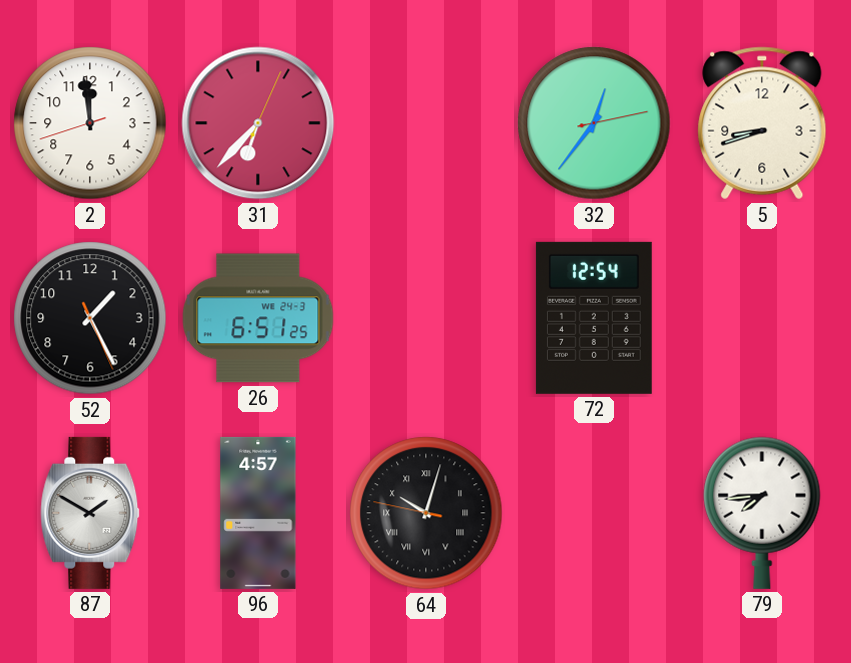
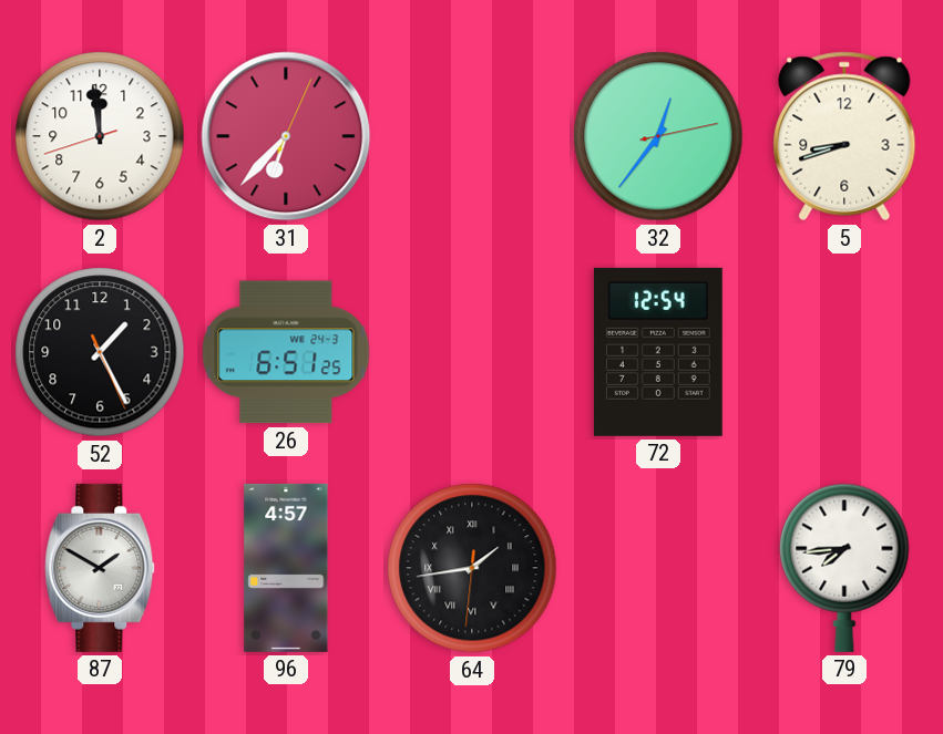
64: 10:02 -> 1:43
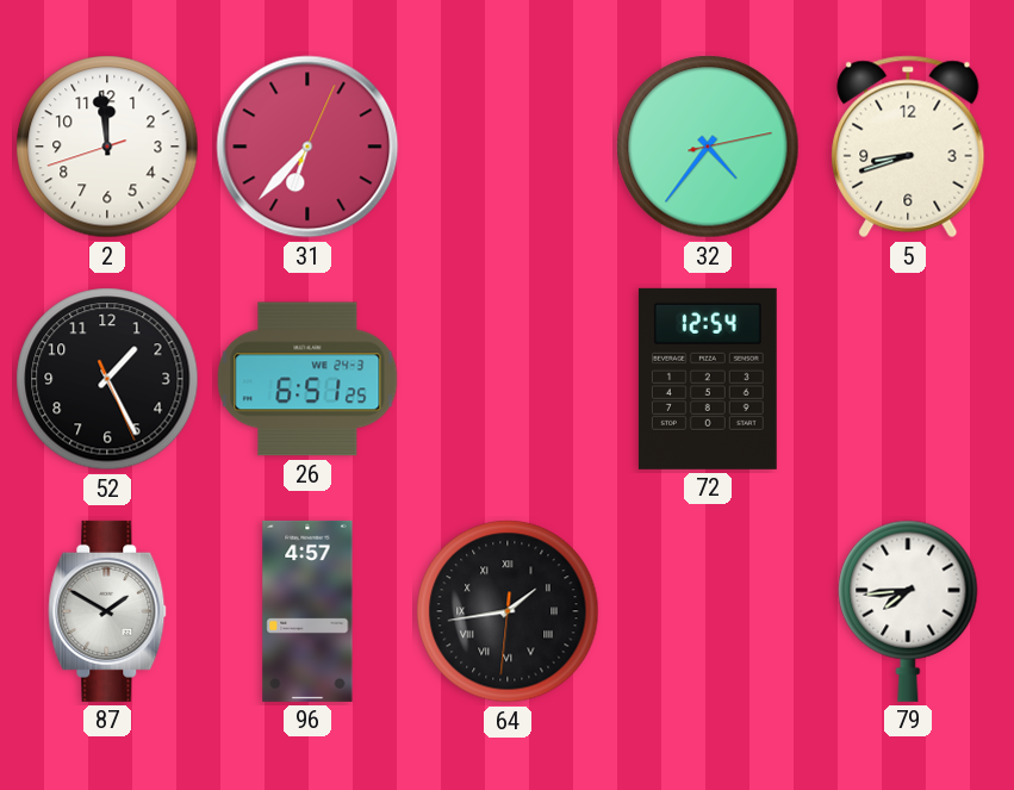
32: 12:36 -> 4:36
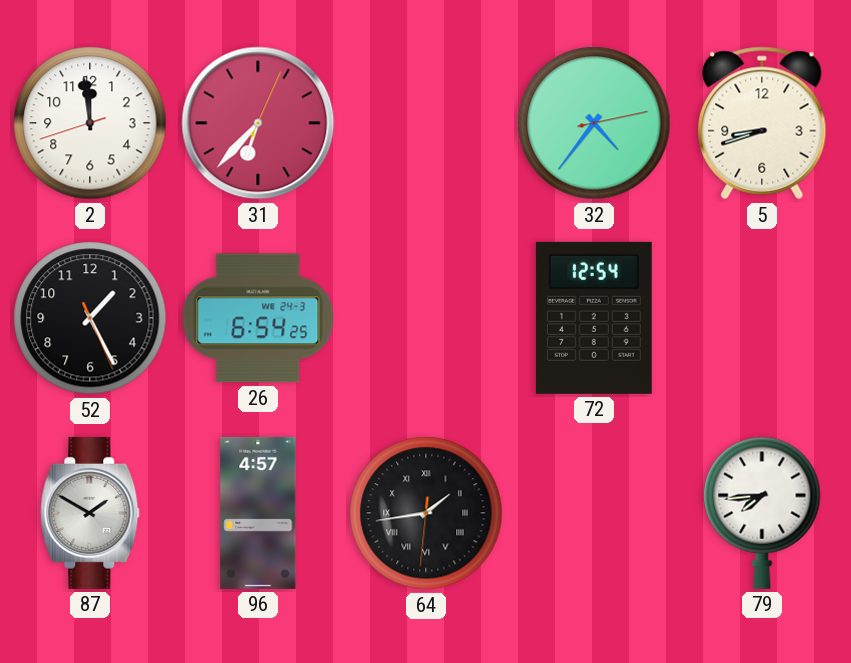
26: 6:51 -> 6:54
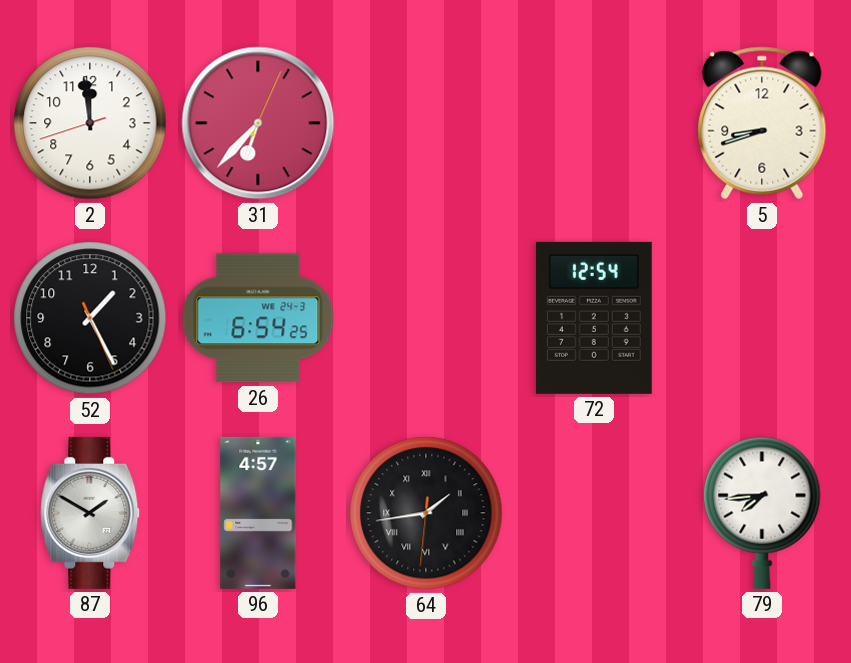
32: 4:36 -> none
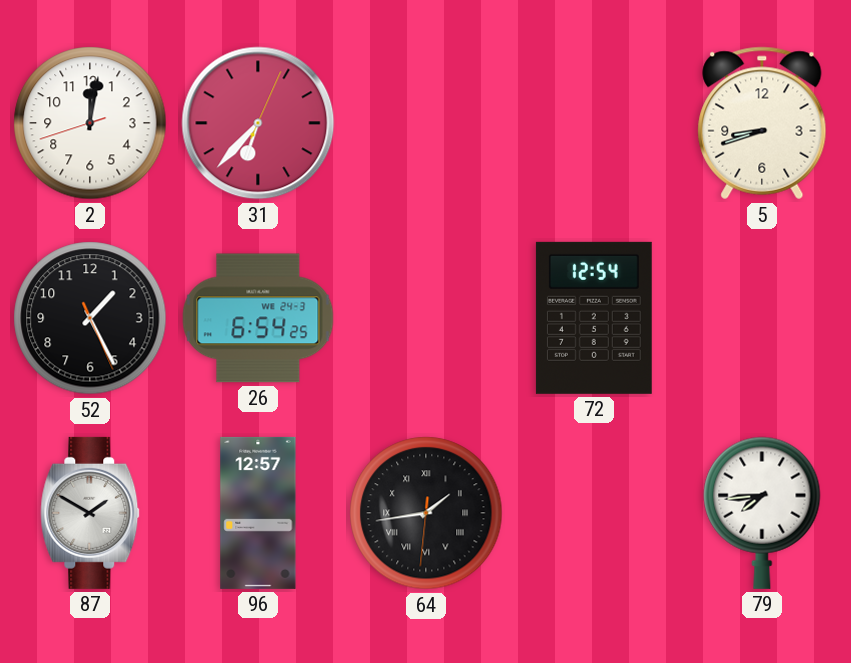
2: 11:58 -> 12:01
96: 4:57 -> 12:57
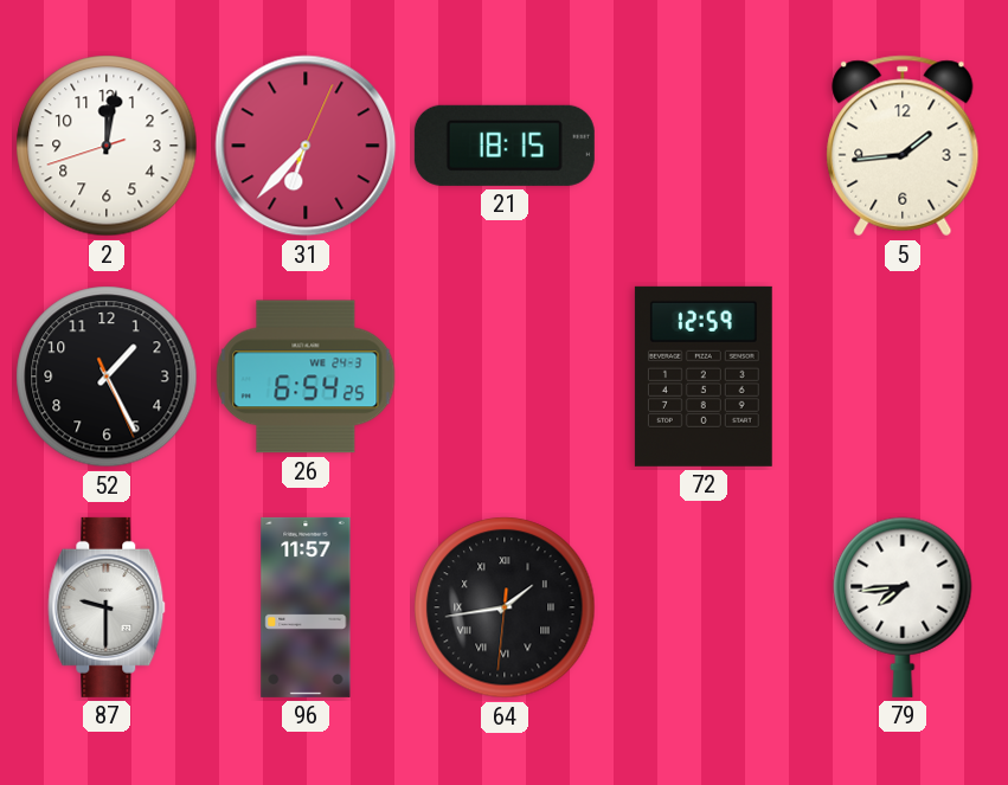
21: none -> 18:15
5: 8:42 -> 1:44
72: 12:54 -> 12:59
87: 1:50 -> 9:30
96: 12:57 -> 11:57
